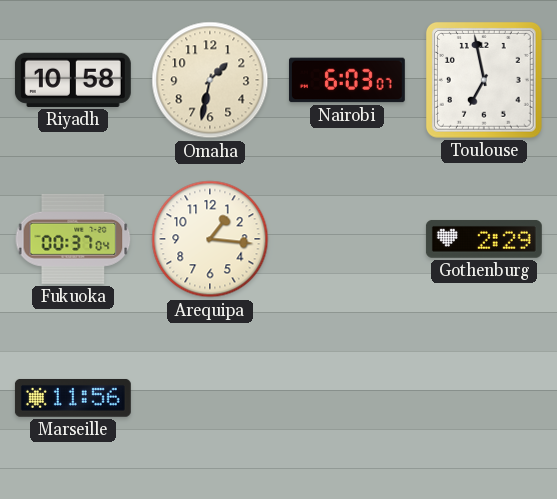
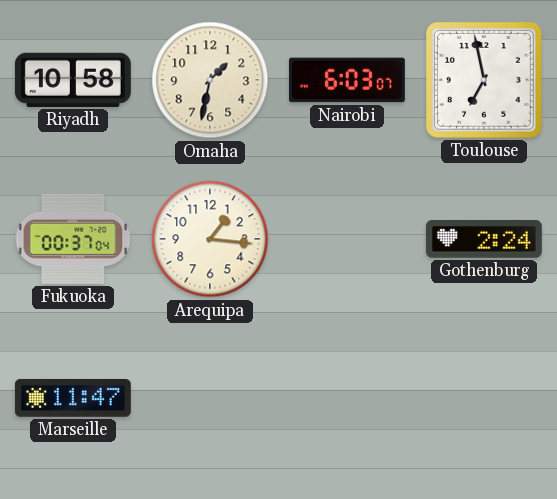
Gothenburg: 2:29 -> 2:24
Marseille: 11:56 -> 11:47
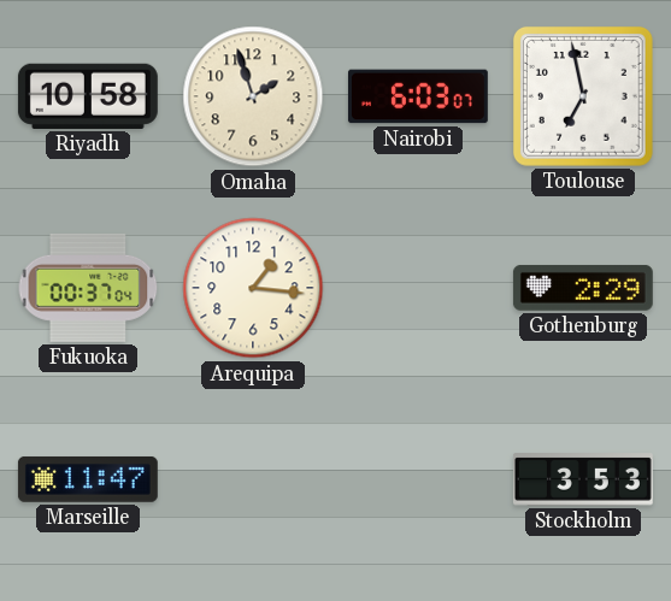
Omaha: 1:32 -> 1:57
Gothenburg: 2:24 -> 2:29
Stockholm: none -> 3:53
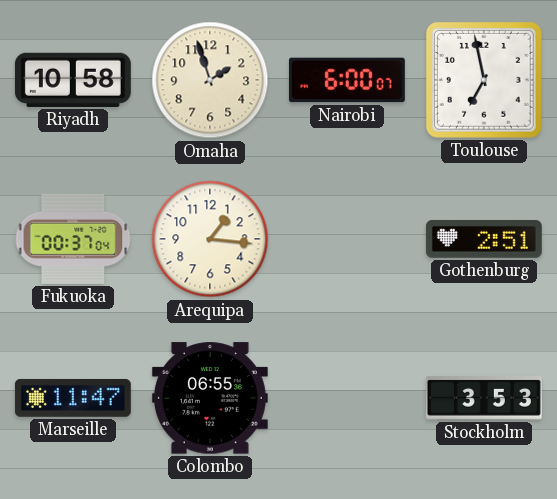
Nairobi: 6:03 -> 6:00
Gothenburg: 2:29 -> 2:51
Colombo: none -> 06:55
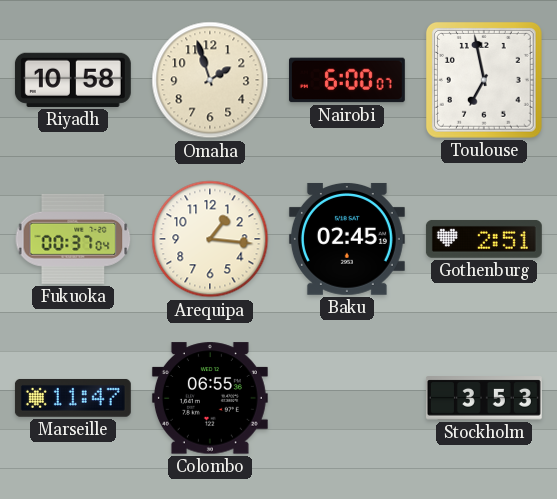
Baku: none -> 02:45
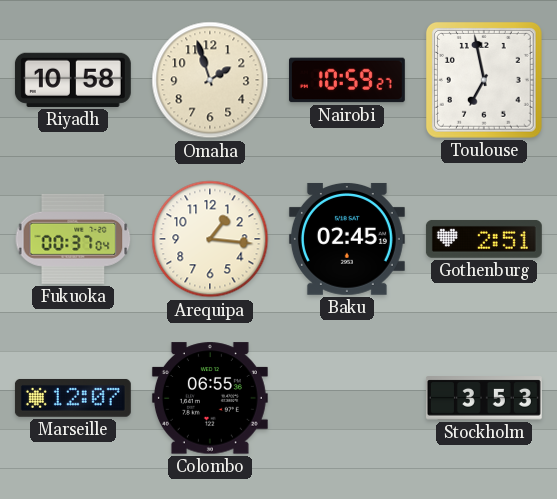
Nairobi: 6:00 -> 10:59
Marseille: 11:47 -> 12:07
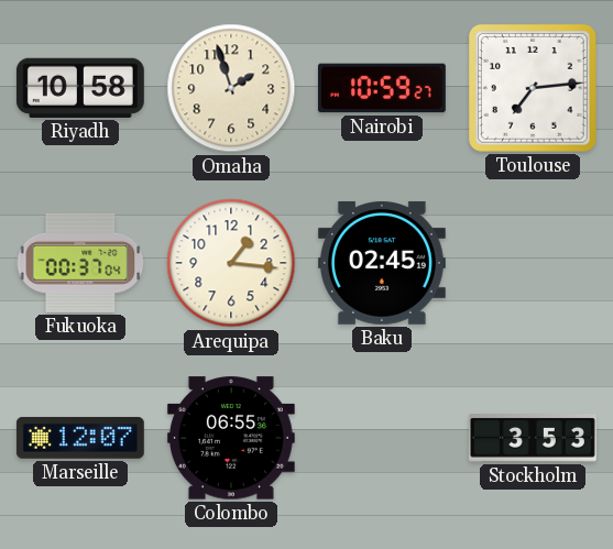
Toulouse: 6:58 -> 7:14
Gothenburg: 2:51 -> none
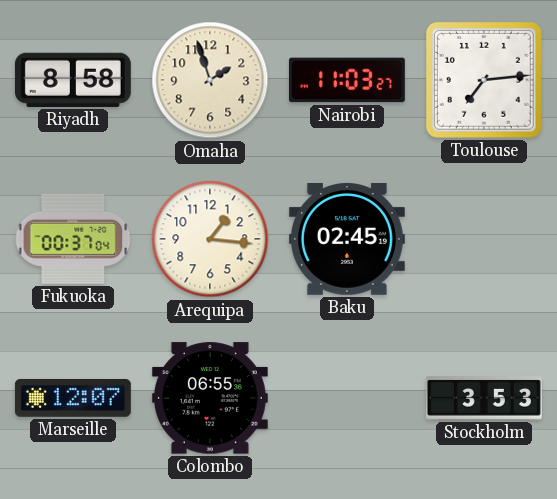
Riyadh: 10:58 -> 8:58
Nairobi: 10:59 -> 11:03
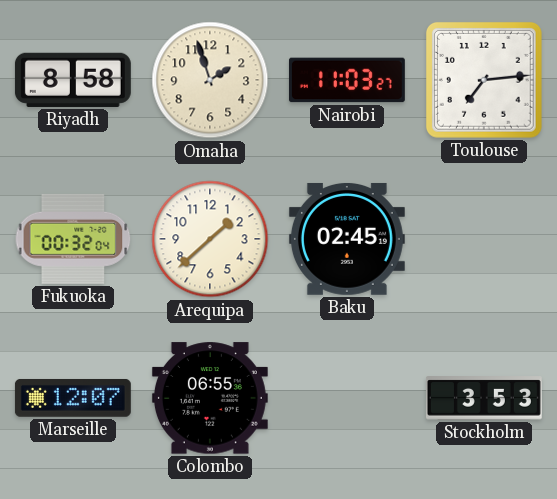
Fukuoka: 00:37 -> 00:32
Arequipa: 1:16 -> 1:38
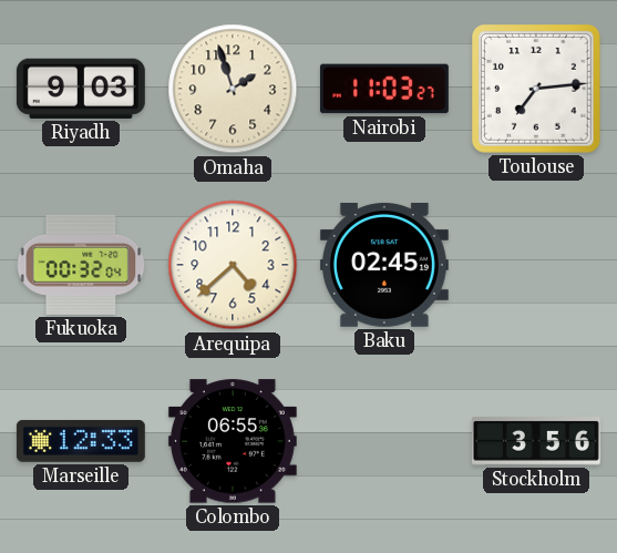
Riyadh: 8:58 -> 9:03
Arequipa: 1:38 -> 4:38
Marseille: 12:07 -> 12:33
Stockholm: 3:53 -> 3:56
